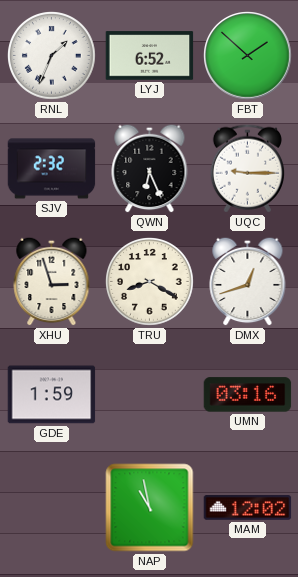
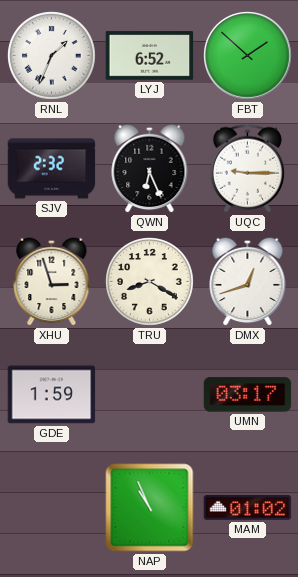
UMN: 03:16 -> 03:17
NAP: 10:58 -> 10:56
MAM: 12:02 -> 01:02
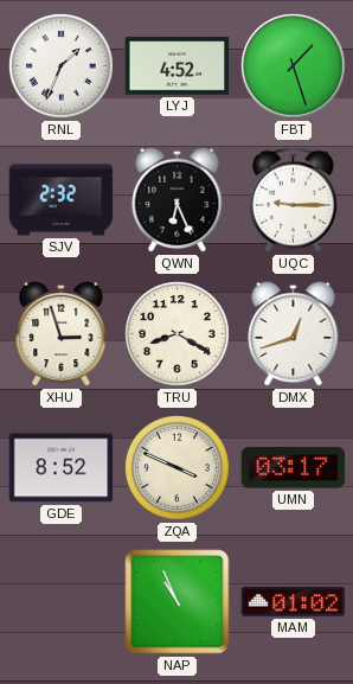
LYJ: 6:52 -> 4:52
FBT: 1:52 -> 1:27
GDE: 1:59 -> 8:52
ZQA: none -> 3:49
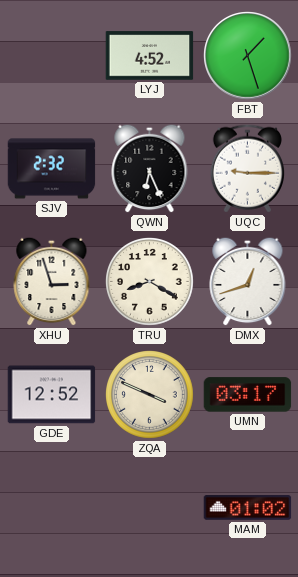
RNL: 1:34 -> none
GDE: 8:52 -> 12:52
NAP: 10:56 -> none
